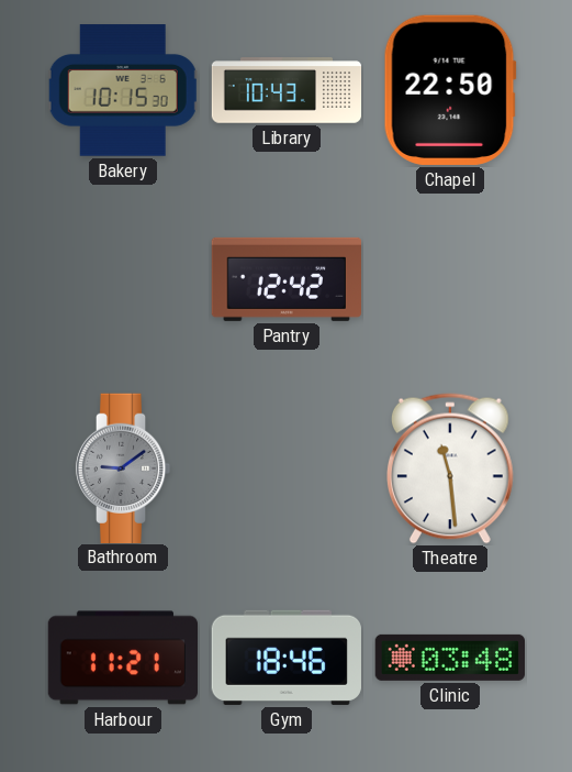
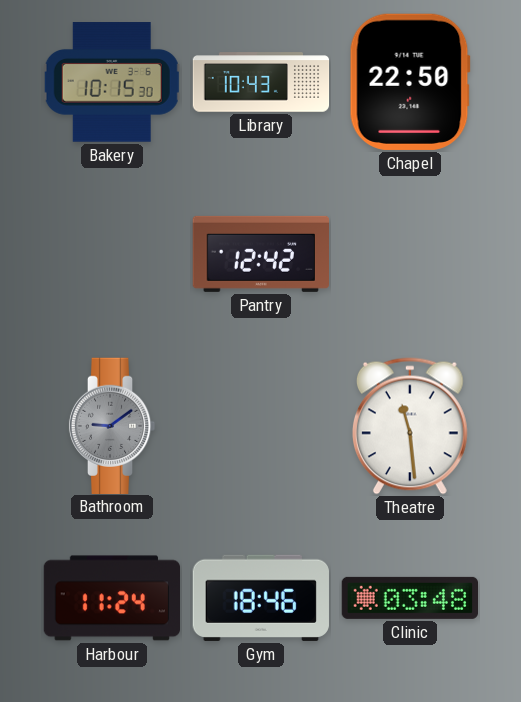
Harbour: 11:21 -> 11:24
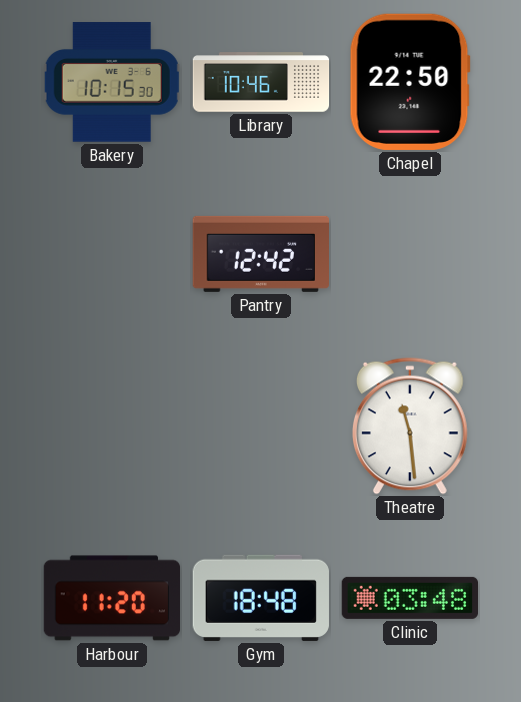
Library: 10:43 -> 10:46
Bathroom: 9:09 -> none
Harbour: 11:24 -> 11:20
Gym: 18:46 -> 18:48
